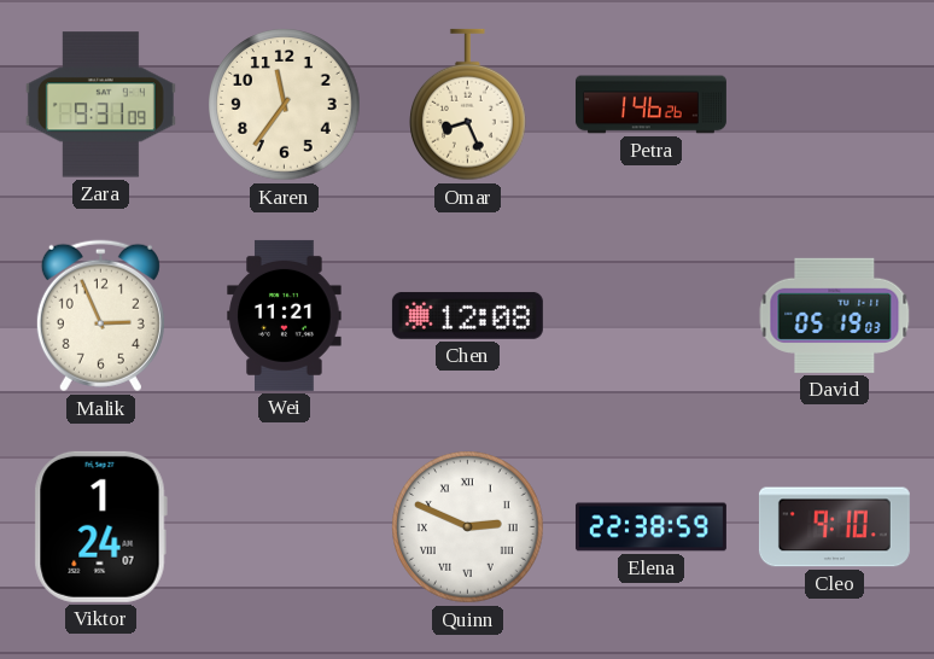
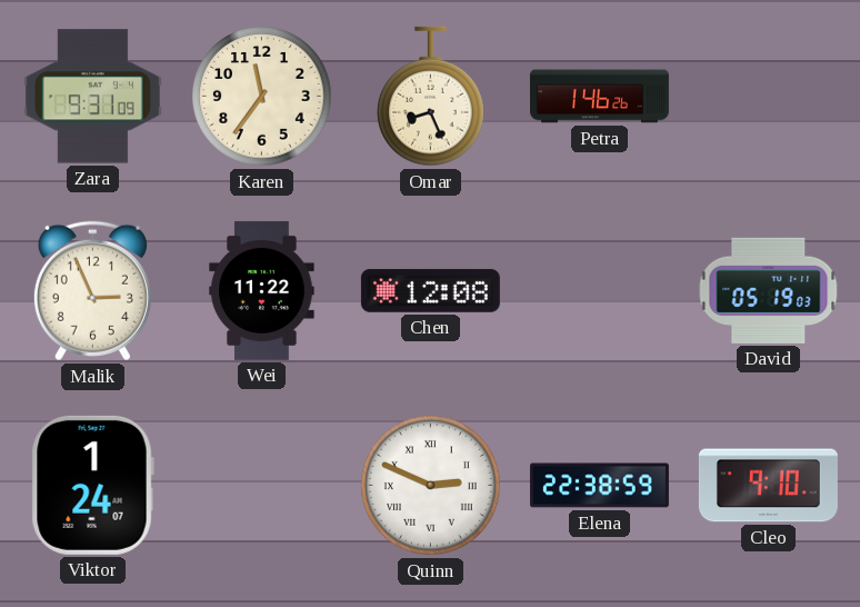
Wei: 11:21 -> 11:22
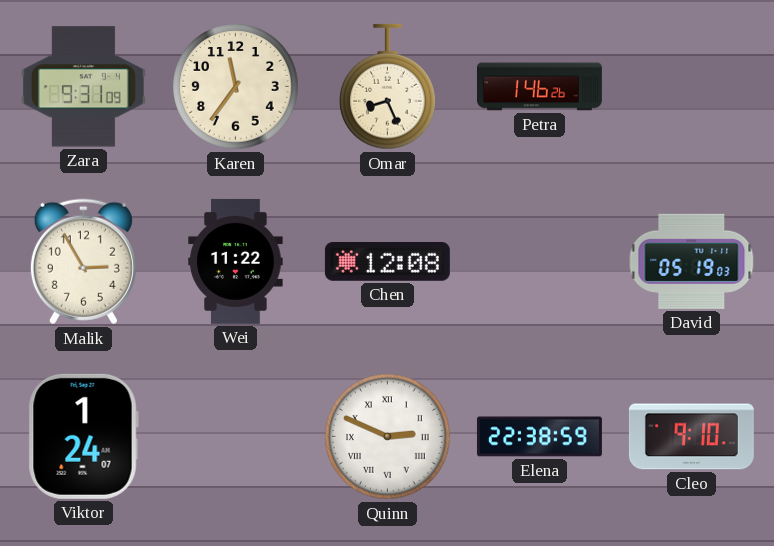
Malik: 2:56 -> 2:55
